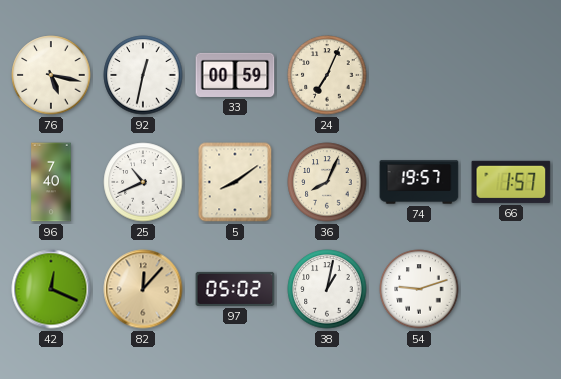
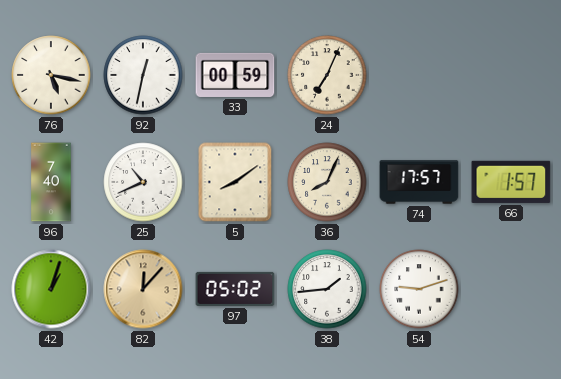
74: 19:57 -> 17:57
42: 12:19 -> 1:03
38: 1:02 -> 1:44
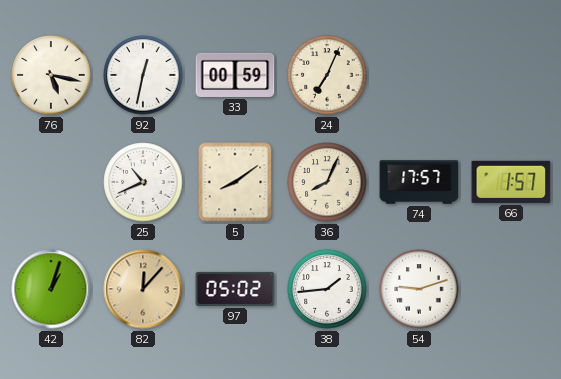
96: 7:40 -> none
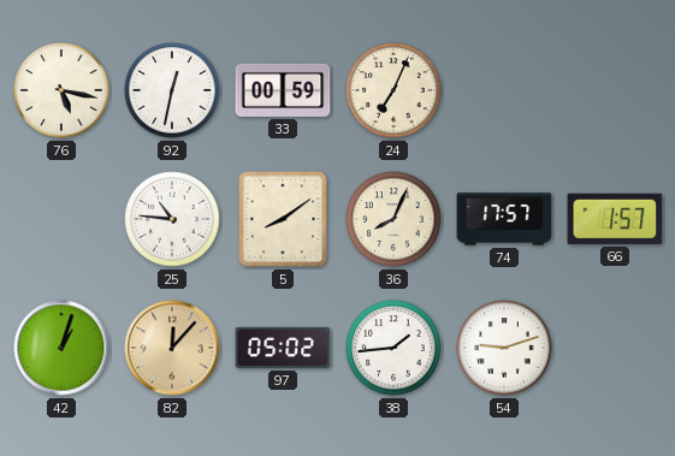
25: 10:41 -> 10:46
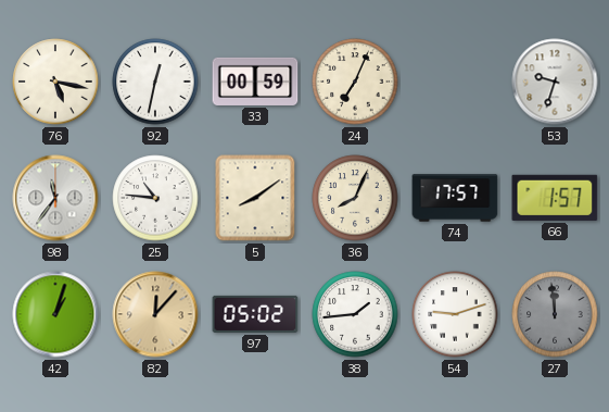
53: none -> 9:33
98: none -> 11:36
27: none -> 11:59
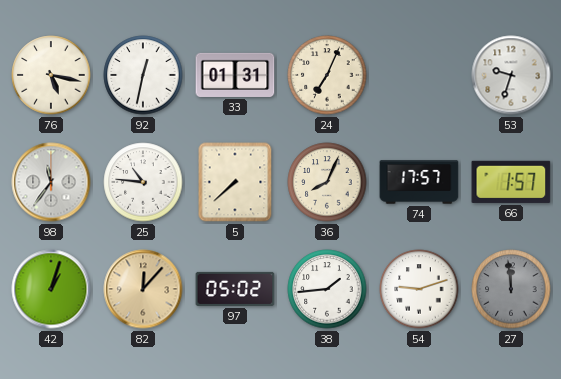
33: 00:59 -> 01:31
5: 8:09 -> 7:38
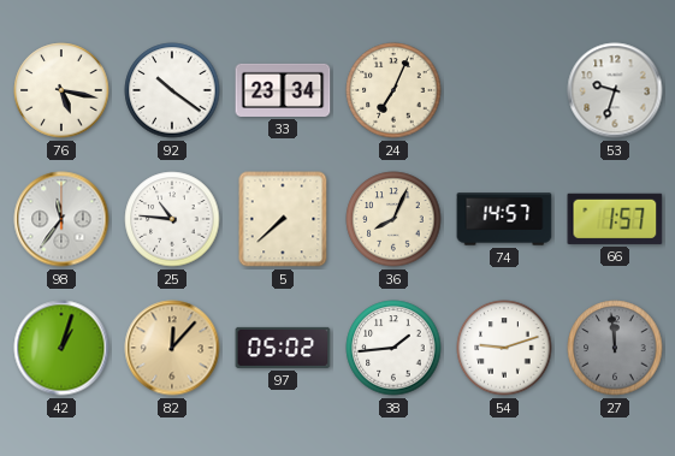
92: 12:32 -> 10:21
33: 01:31 -> 23:34
74: 17:57 -> 14:57
